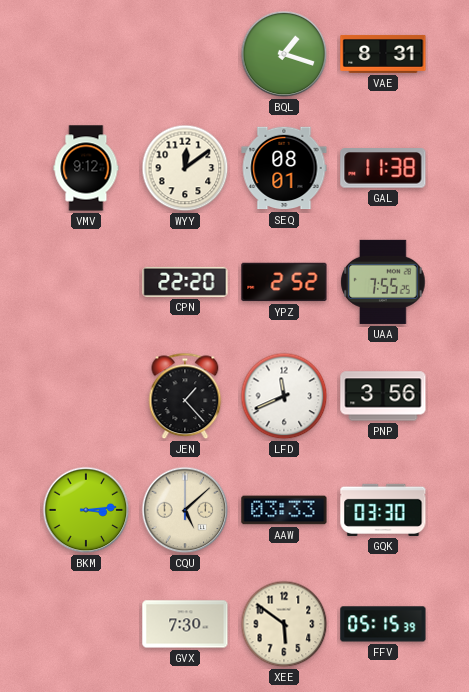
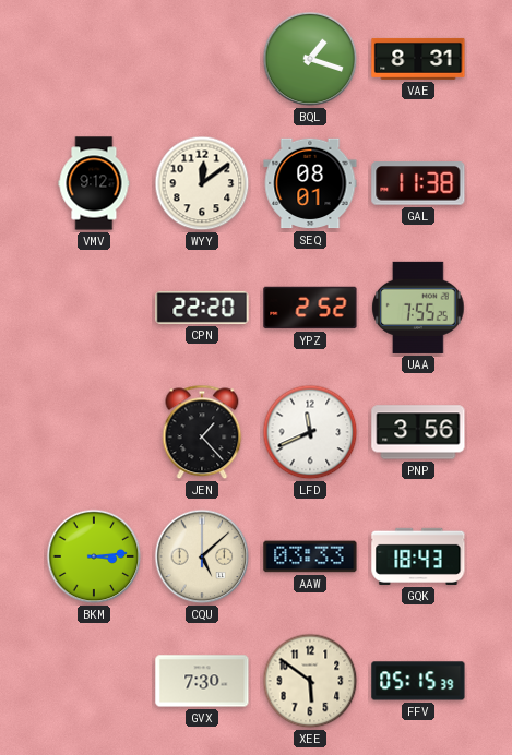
GQK: 03:30 -> 18:43
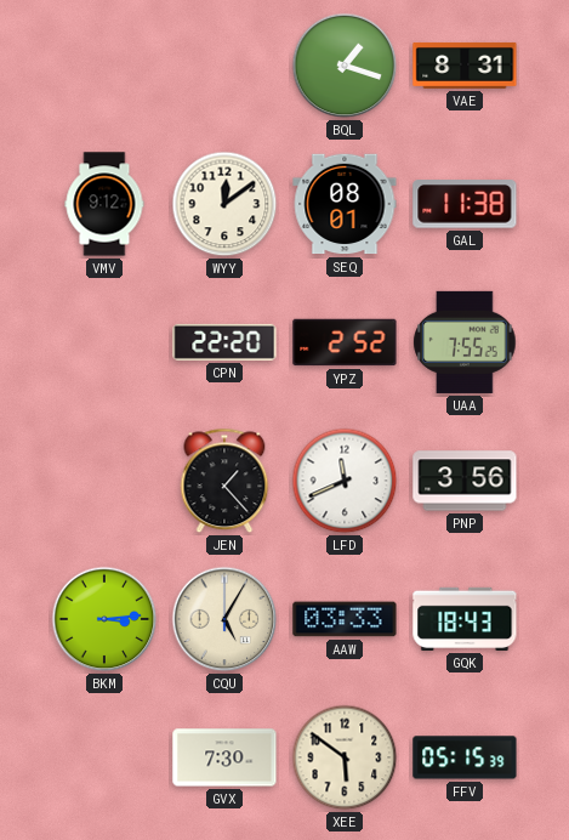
CQU: 5:08 -> 5:05
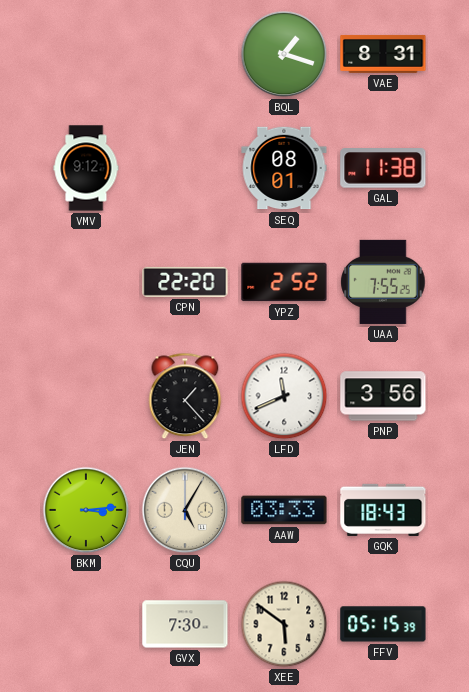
WYY: 12:09 -> none
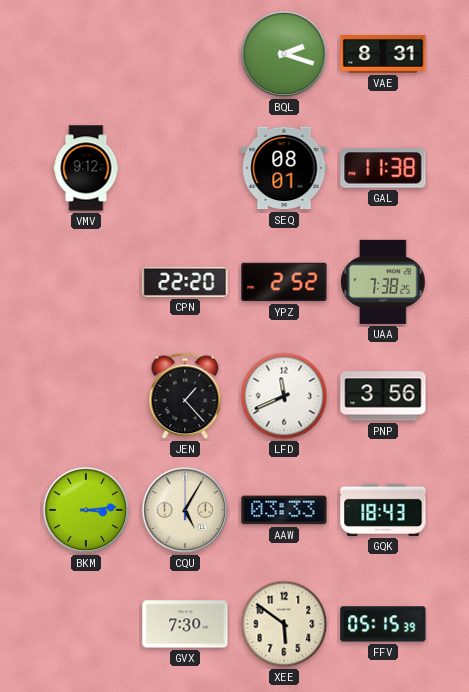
BQL: 1:18 -> 2:18
UAA: 7:55 -> 7:38
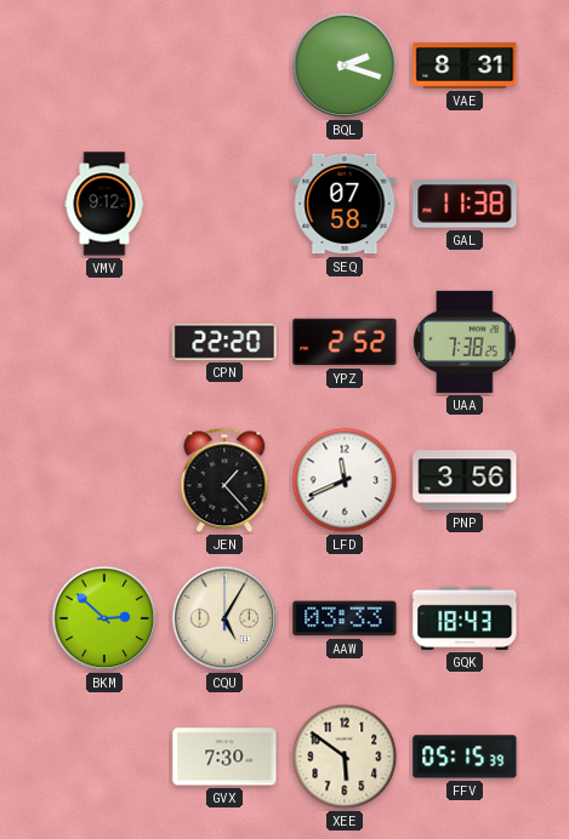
SEQ: 08:01 -> 07:58
BKM: 3:14 -> 2:52
